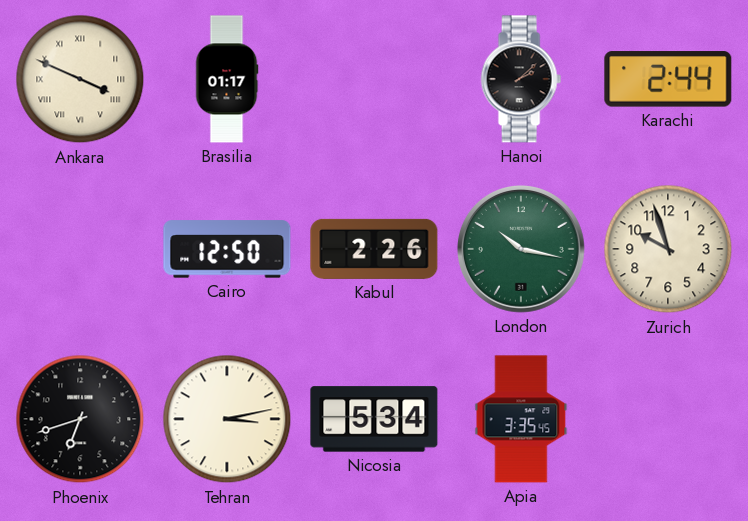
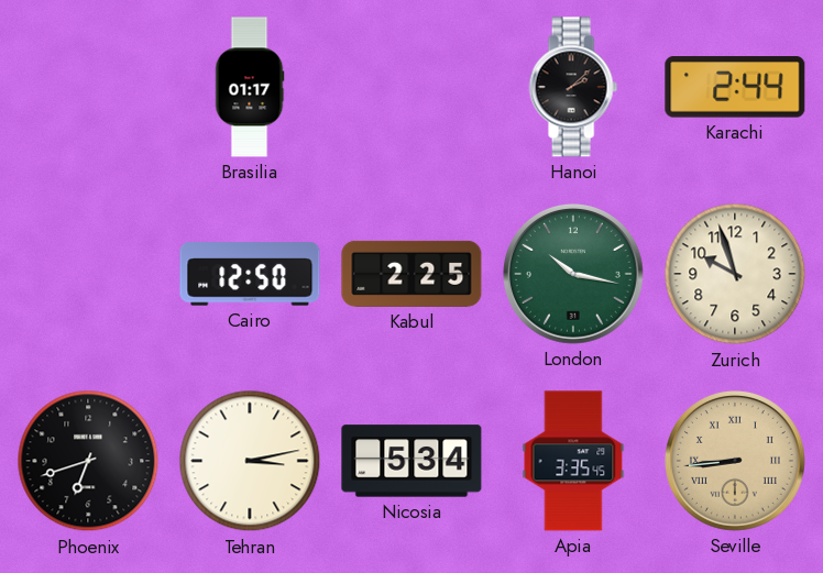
Ankara: 3:49 -> none
Kabul: 2:26 -> 2:25
Seville: none -> 8:44
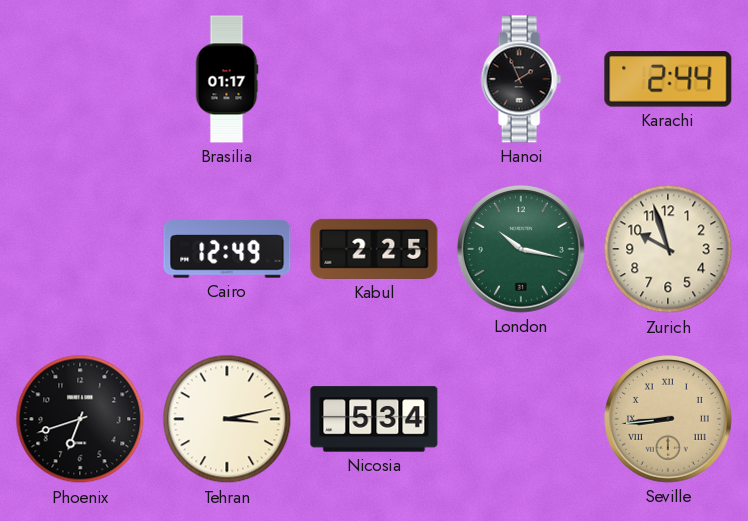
Hanoi: 2:08 -> 1:56
Cairo: 12:50 -> 12:49
Apia: 3:35 -> none
